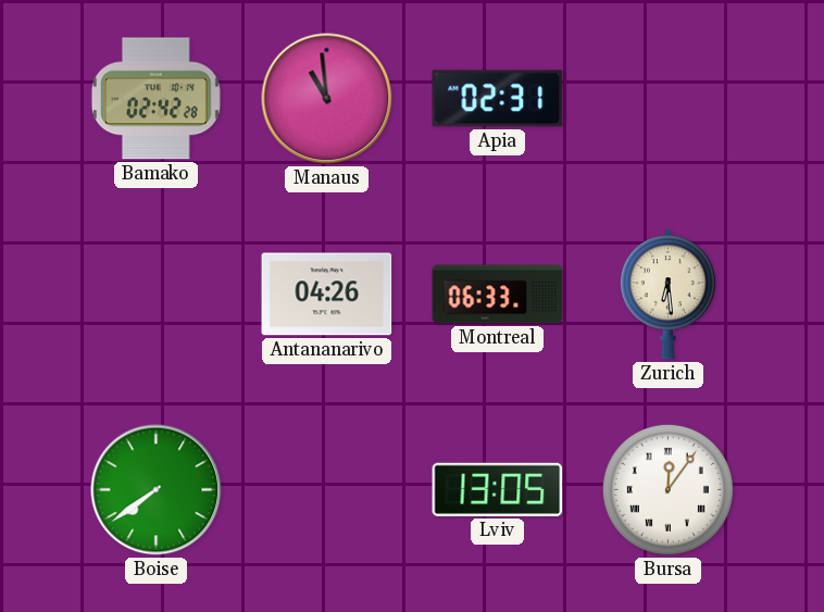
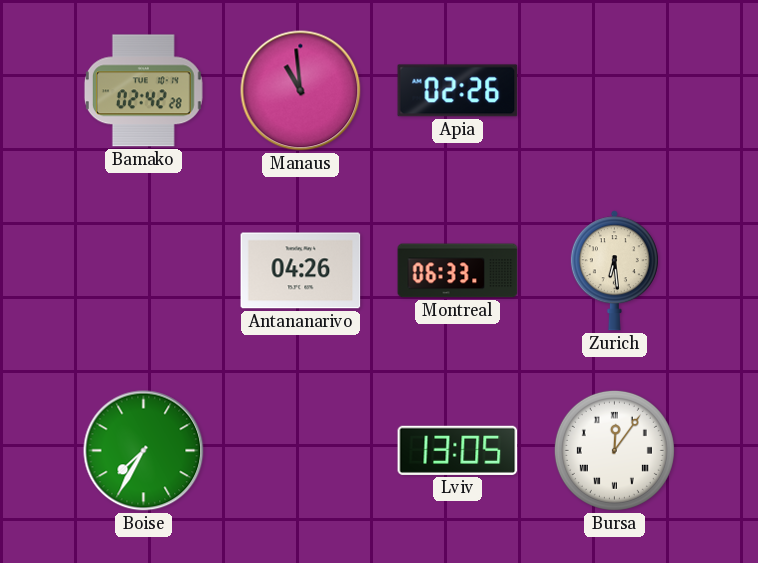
Apia: 02:31 -> 02:26
Boise: 7:39 -> 7:35
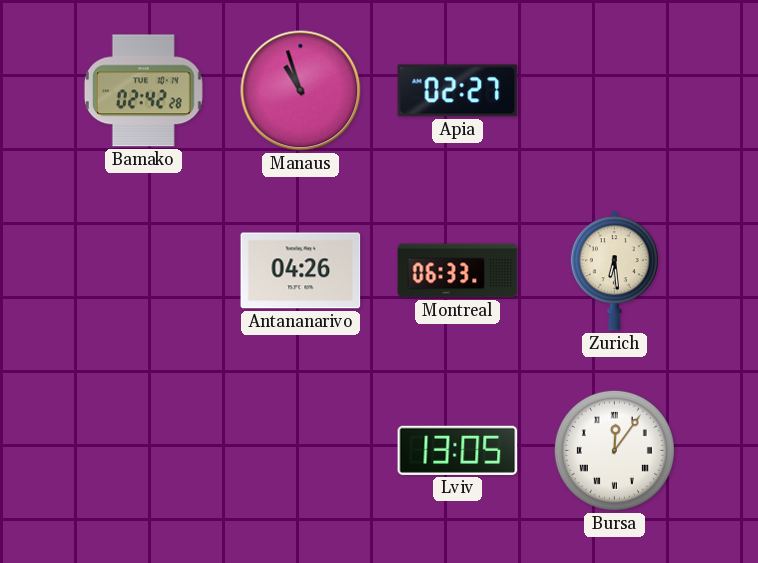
Manaus: 10:59 -> 10:57
Apia: 02:26 -> 02:27
Boise: 7:35 -> none
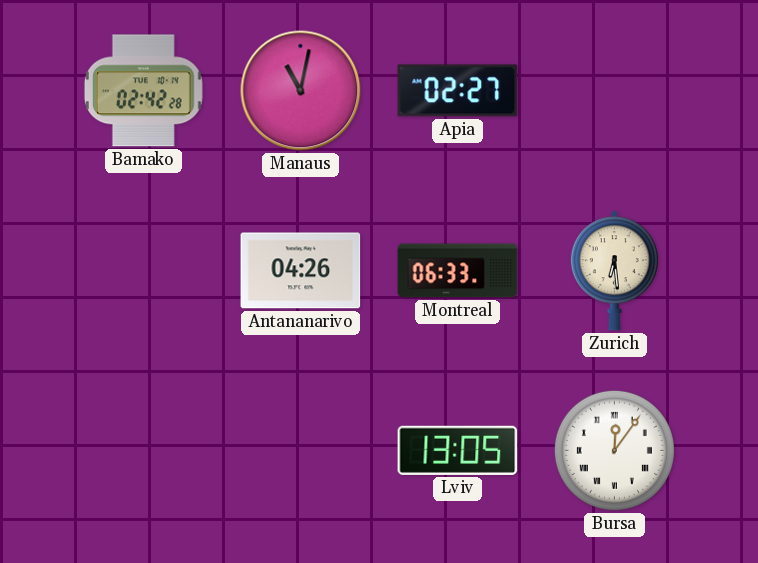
Manaus: 10:57 -> 11:02
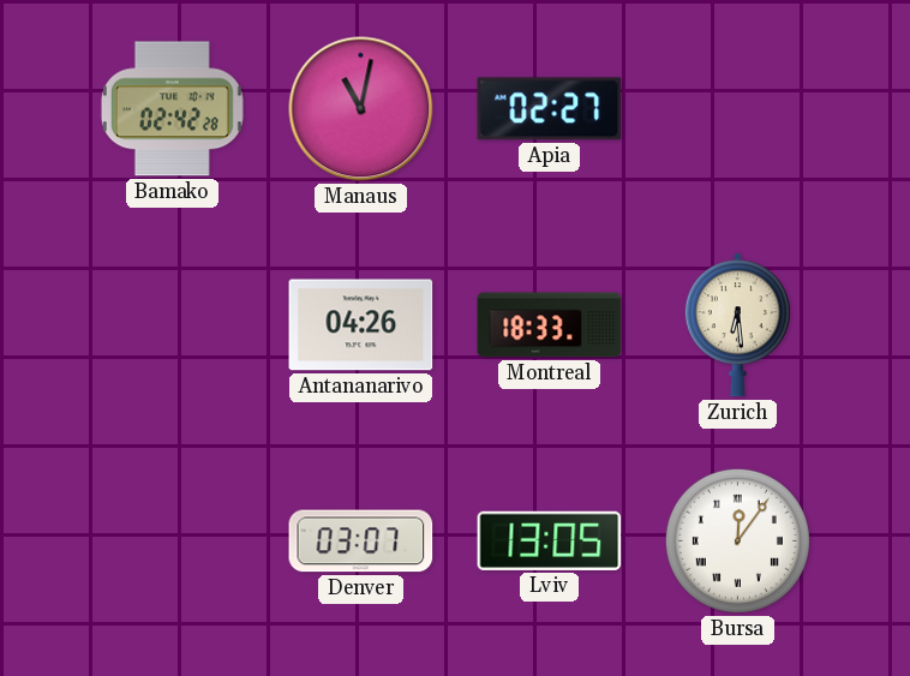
Montreal: 06:33 -> 18:33
Denver: none -> 03:07
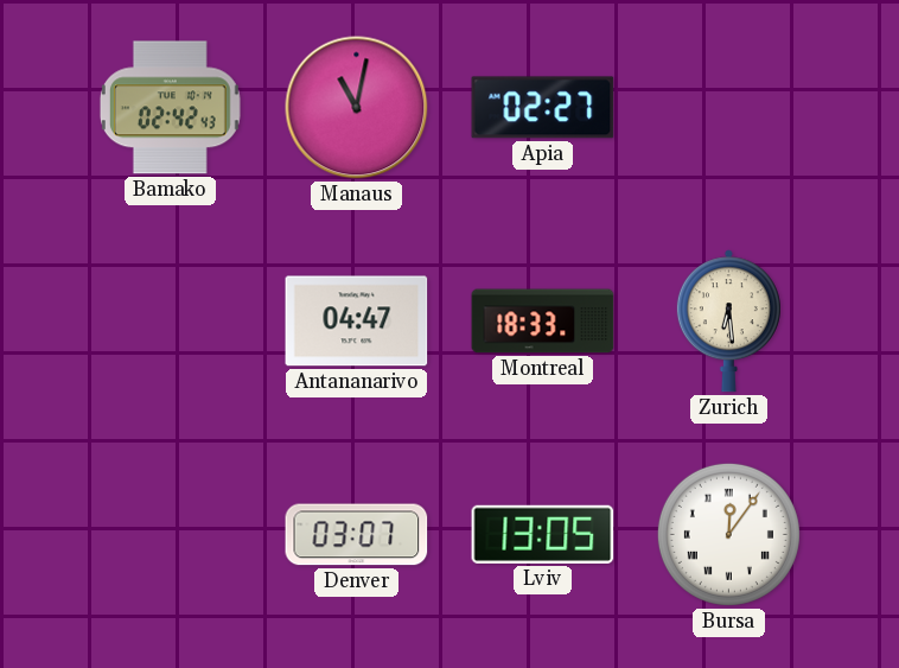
Bamako: 02:42:28 -> 02:42:43
Antananarivo: 04:26 -> 04:47
